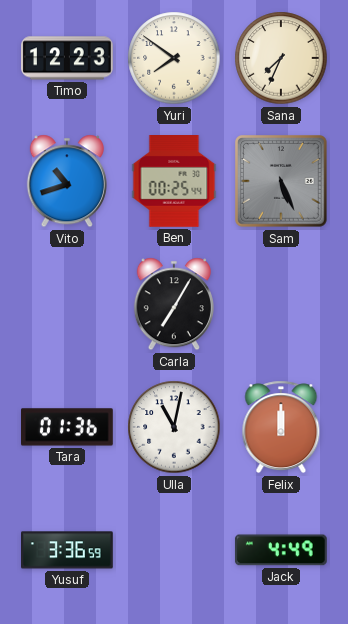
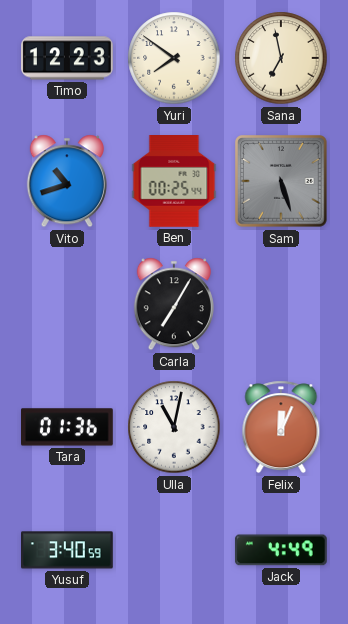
Sana: 7:34 -> 6:58
Sam: 5:26 -> 5:27
Felix: 12:00 -> 12:04
Yusuf: 3:36 -> 3:40
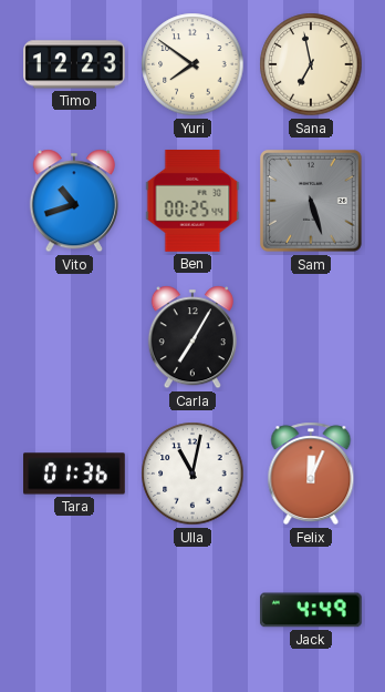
Yusuf: 3:40 -> none
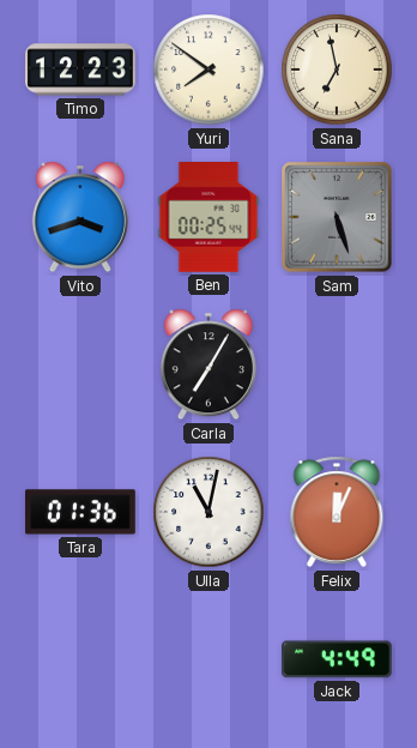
Vito: 10:42 -> 3:42
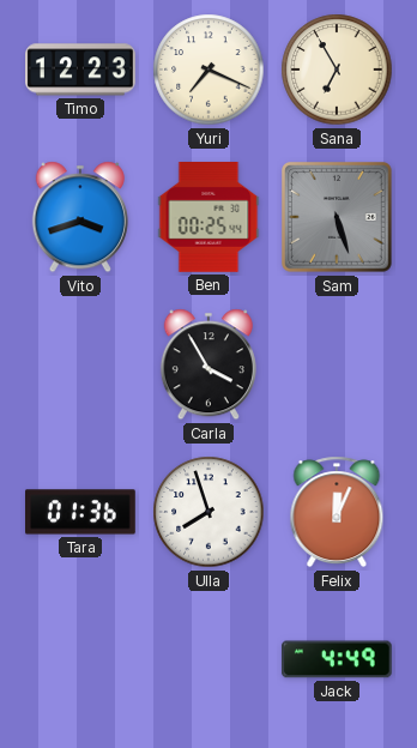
Yuri: 7:51 -> 7:19
Sana: 6:58 -> 6:55
Carla: 7:05 -> 3:55
Ulla: 11:02 -> 7:57
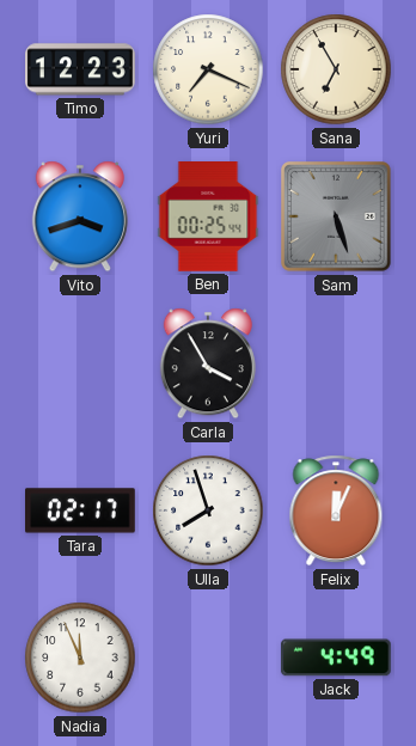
Tara: 01:36 -> 02:17
Nadia: none -> 11:56
